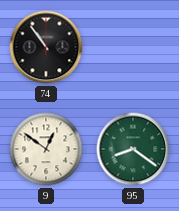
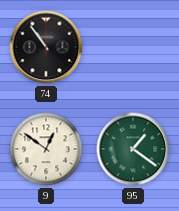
95: 8:21 -> 1:21
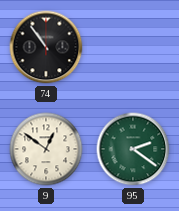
95: 1:21 -> 2:21
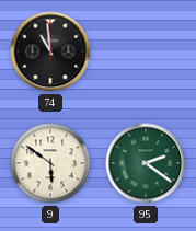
74: 10:54 -> 10:59
9: 12:51 -> 5:51
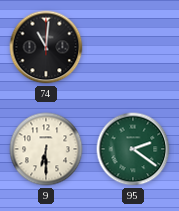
74: 10:59 -> 11:01
9: 5:51 -> 6:30
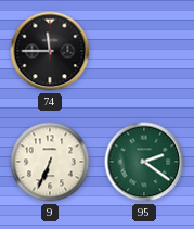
74: 11:01 -> 11:45
9: 6:30 -> 6:34
